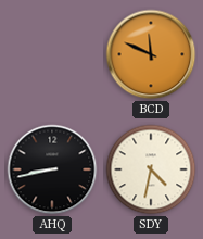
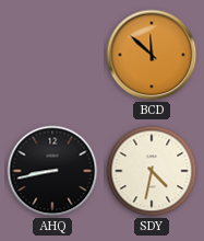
BCD: 11:49 -> 11:52
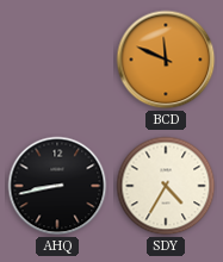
BCD: 11:52 -> 11:49
SDY: 4:32 -> 4:35
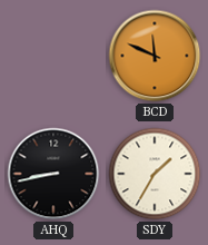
SDY: 4:35 -> 1:35
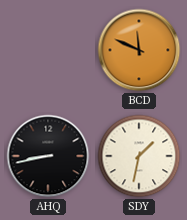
SDY: 1:35 -> 1:32
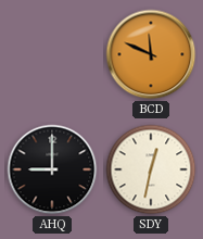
AHQ: 8:43 -> 9:00
SDY: 1:32 -> 12:32
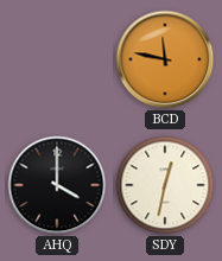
BCD: 11:49 -> 11:47
AHQ: 9:00 -> 4:00
